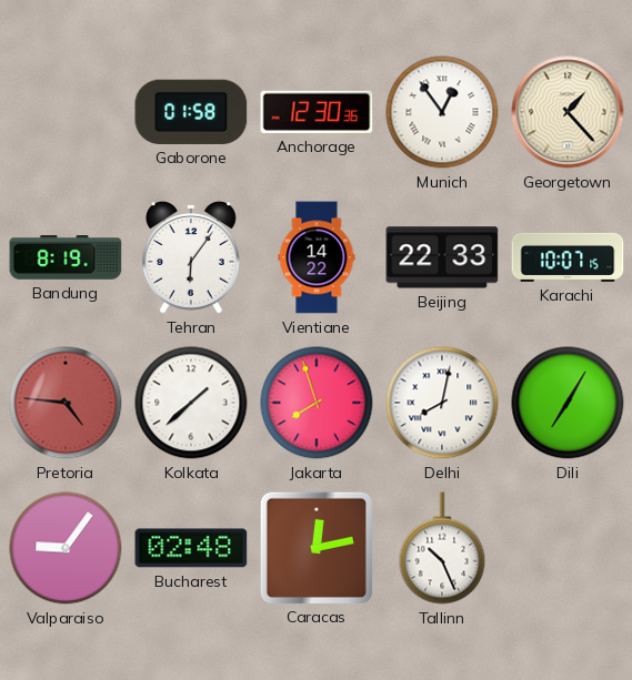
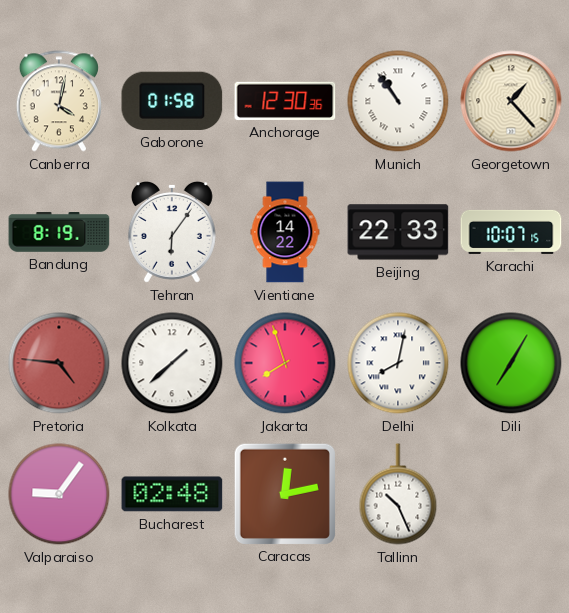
Canberra: none -> 4:02
Munich: 12:54 -> 10:54
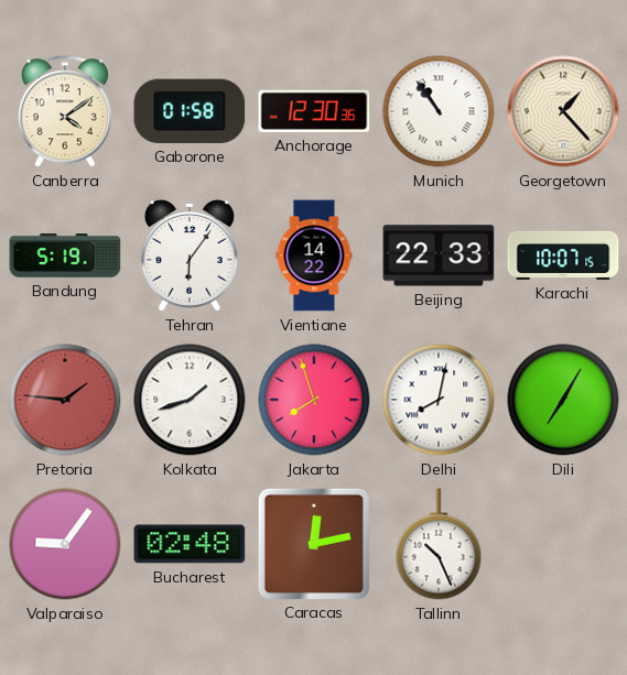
Canberra: 4:02 -> 4:09
Bandung: 8:19 -> 5:19
Pretoria: 4:46 -> 1:46
Kolkata: 1:38 -> 1:42
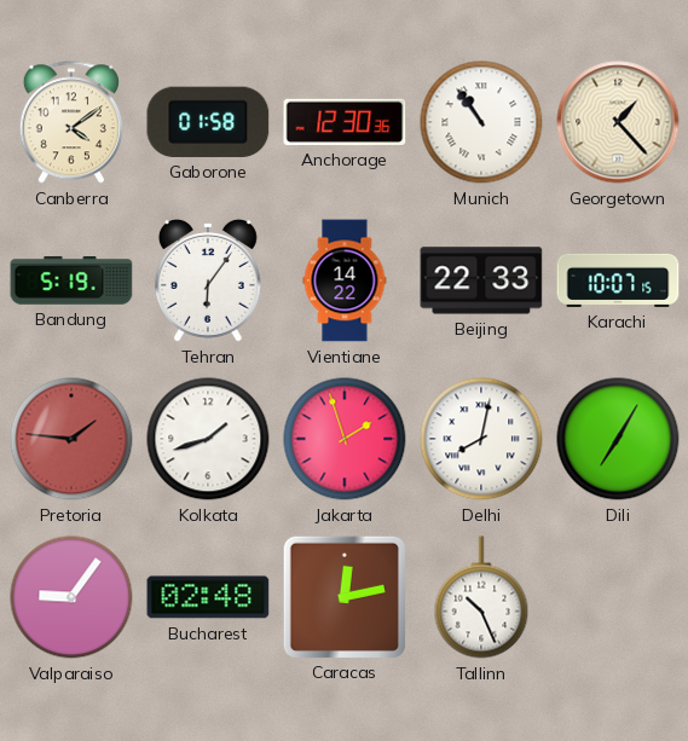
Jakarta: 7:57 -> 1:57
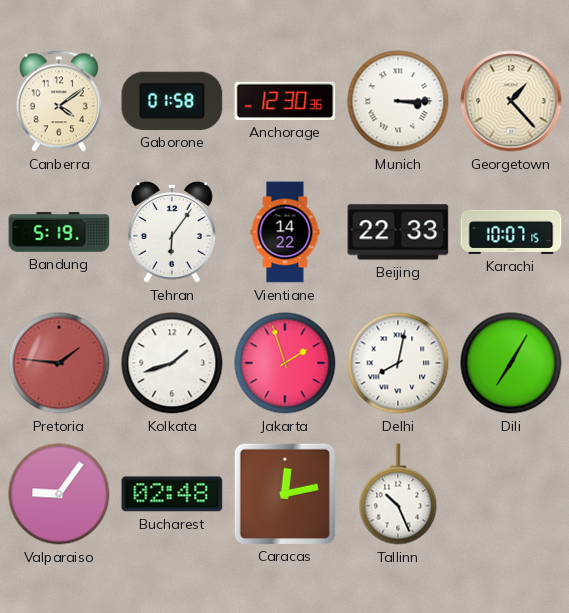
Munich: 10:54 -> 3:15
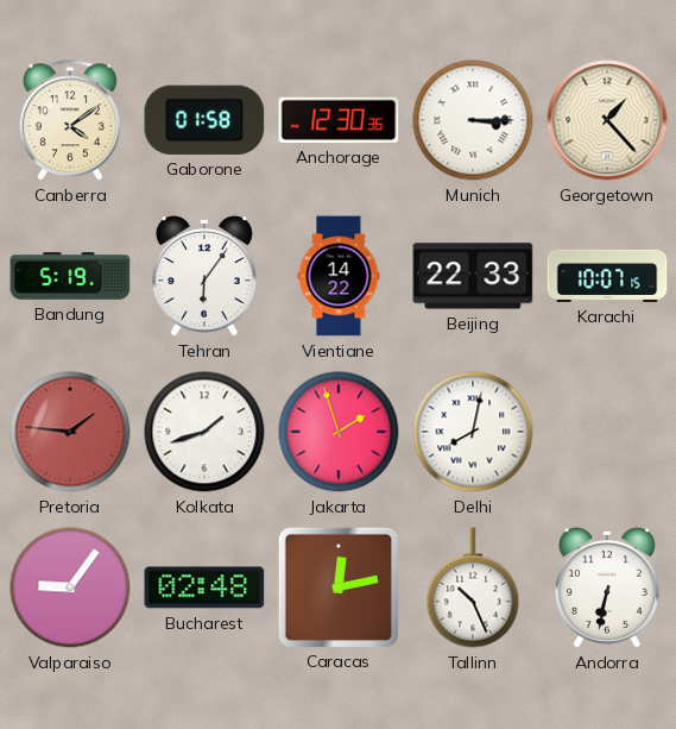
Dili: 7:05 -> none
Andorra: none -> 6:32
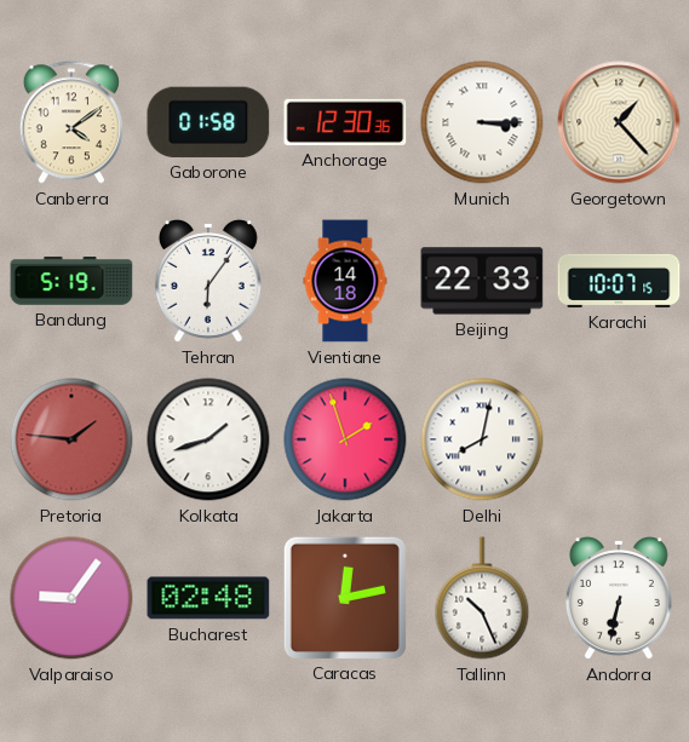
Vientiane: 14:22 -> 14:18
